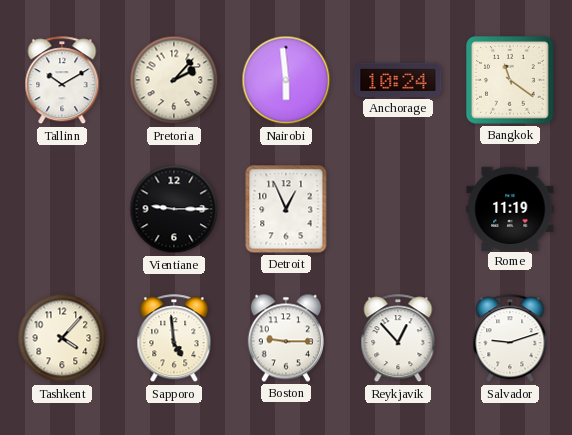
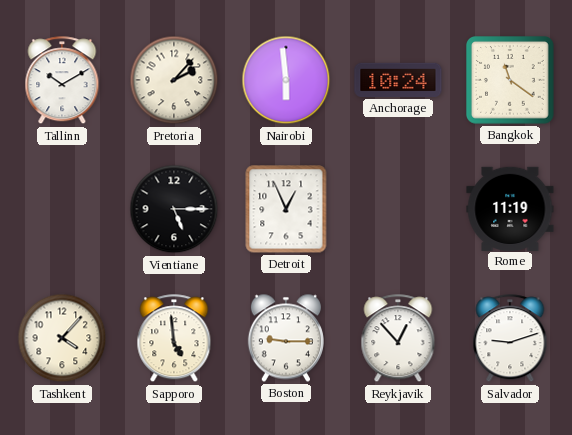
Vientiane: 9:15 -> 5:15
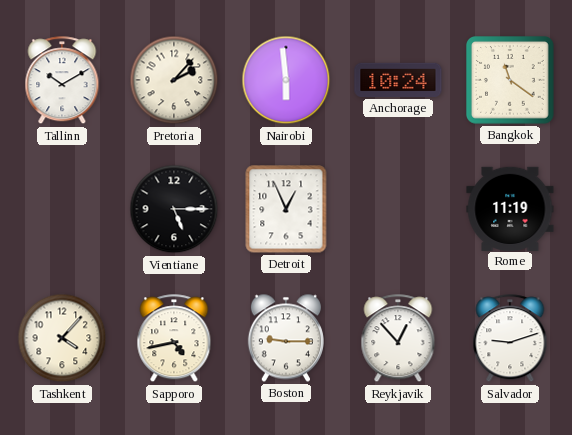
Sapporo: 4:59 -> 4:43
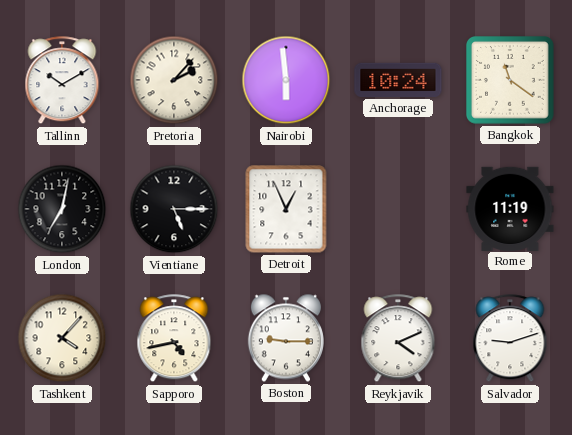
London: none -> 7:02
Reykjavik: 12:53 -> 4:11
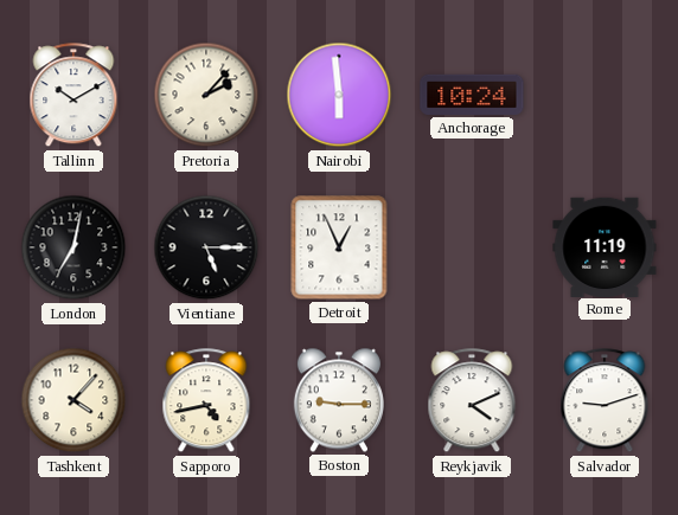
Bangkok: 11:21 -> none
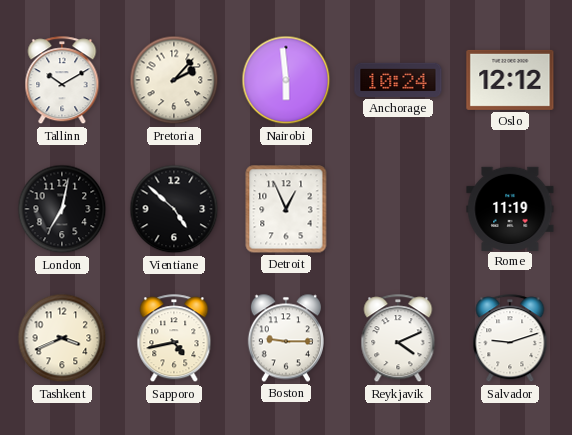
Oslo: none -> 12:12
Vientiane: 5:15 -> 4:52
Tashkent: 4:07 -> 3:41
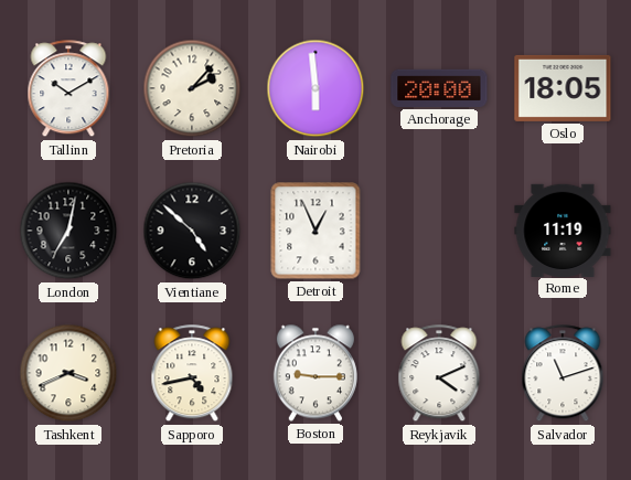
Anchorage: 10:24 -> 20:00
Oslo: 12:12 -> 18:05
Salvador: 9:12 -> 11:12
